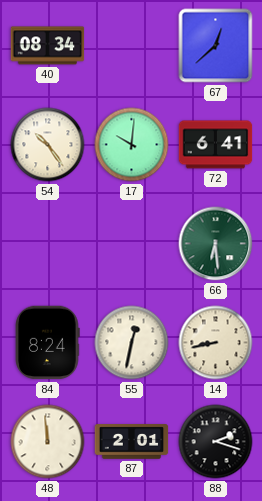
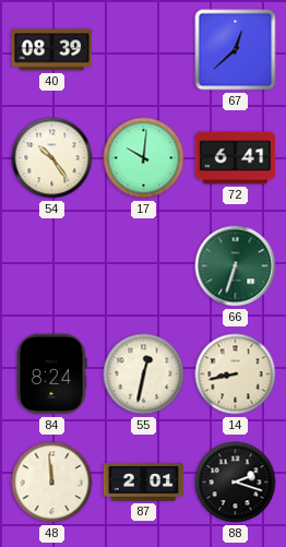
40: 08:34 -> 08:39
66: 6:29 -> 6:33
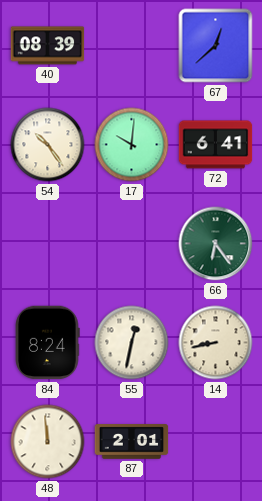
66: 6:33 -> 6:24
88: 2:18 -> none
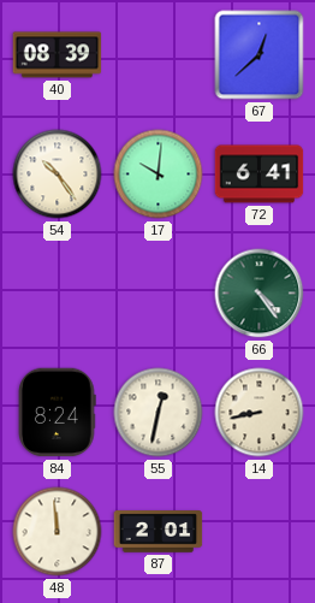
66: 6:24 -> 4:24
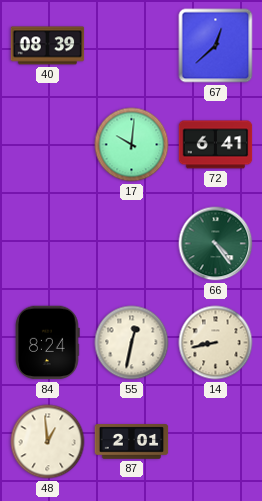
54: 10:24 -> none
48: 11:59 -> 12:59
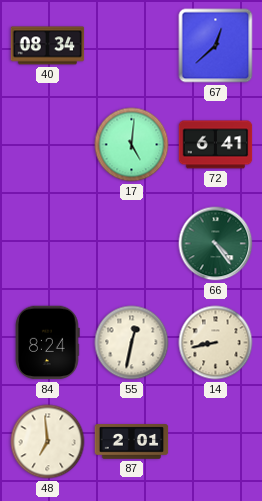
40: 08:39 -> 08:34
17: 10:01 -> 5:01
48: 12:59 -> 6:59
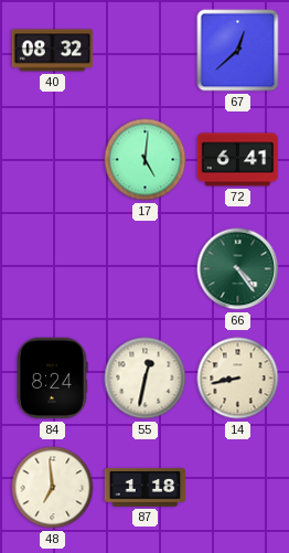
40: 08:34 -> 08:32
87: 2:01 -> 1:18
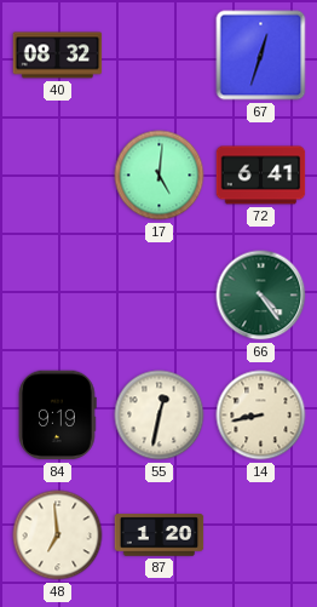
67: 12:38 -> 12:33
84: 8:24 -> 9:19
87: 1:18 -> 1:20
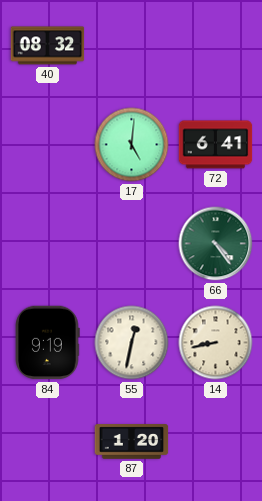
67: 12:33 -> none
48: 6:59 -> none
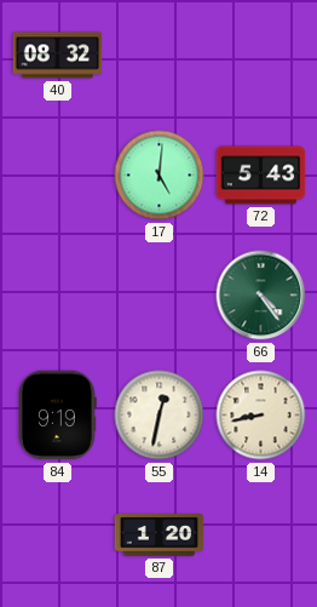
72: 6:41 -> 5:43
